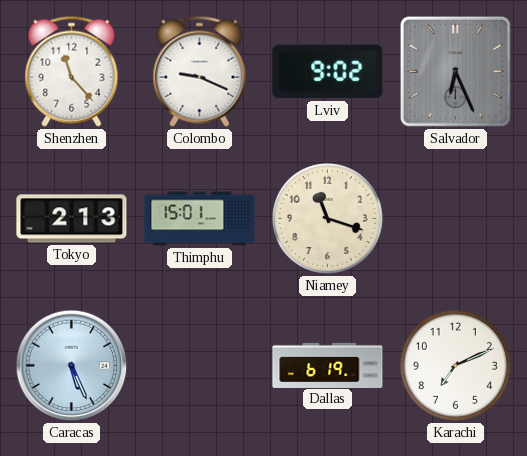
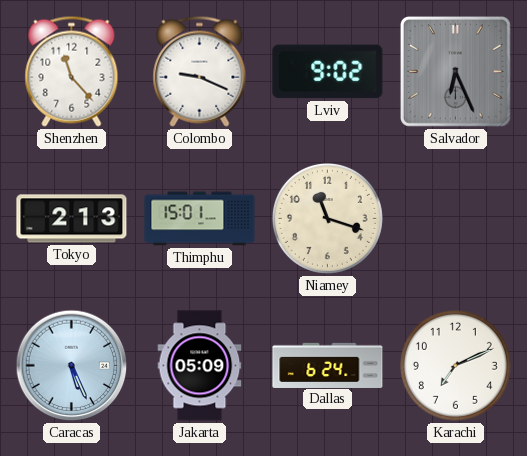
Jakarta: none -> 05:09
Dallas: 6:19 -> 6:24
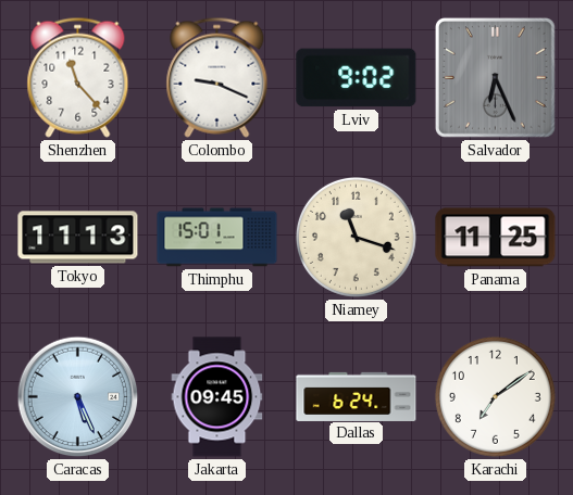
Tokyo: 2:13 -> 11:13
Panama: none -> 11:25
Jakarta: 05:09 -> 09:45
Karachi: 7:11 -> 7:09
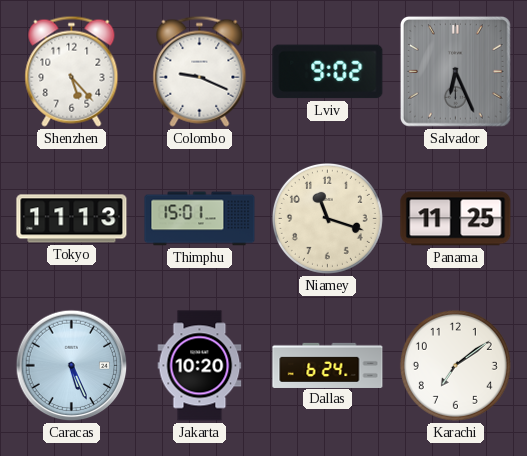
Shenzhen: 11:23 -> 5:23
Jakarta: 09:45 -> 10:20
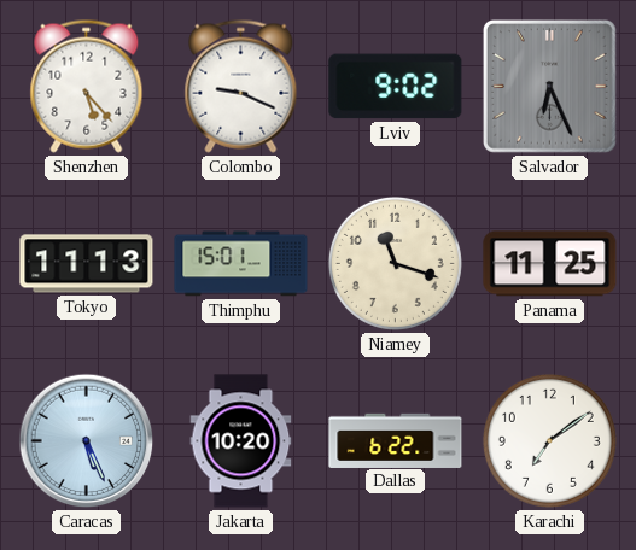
Dallas: 6:24 -> 6:22
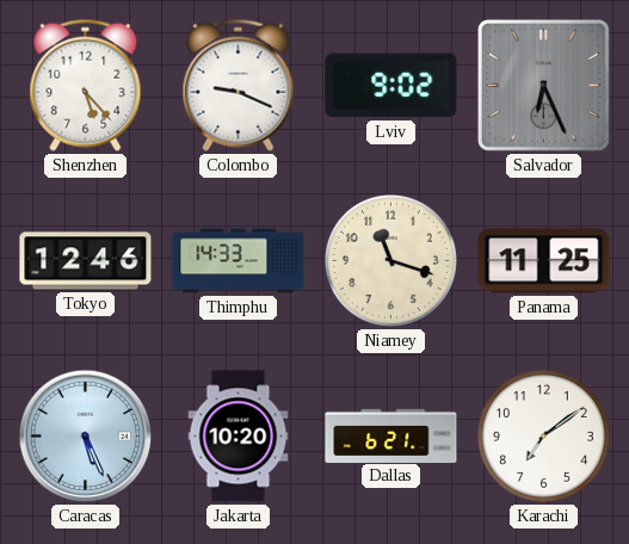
Tokyo: 11:13 -> 12:46
Thimphu: 15:01 -> 14:33
Dallas: 6:22 -> 6:21
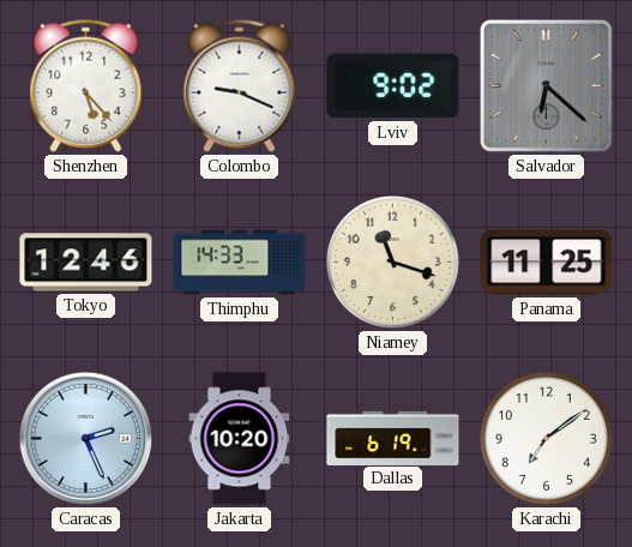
Salvador: 6:26 -> 6:22
Caracas: 5:26 -> 2:26
Dallas: 6:21 -> 6:19
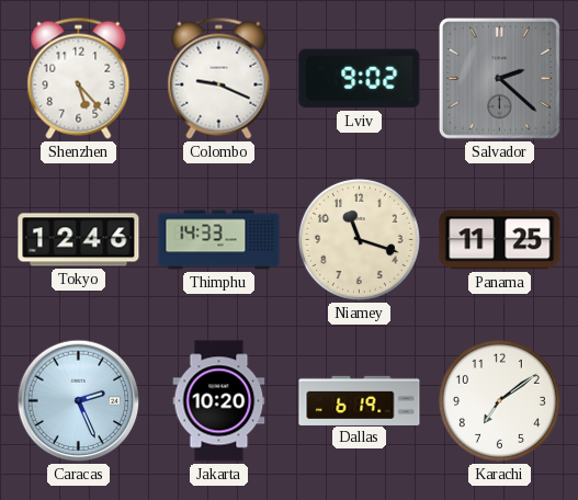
Salvador: 6:22 -> 2:22
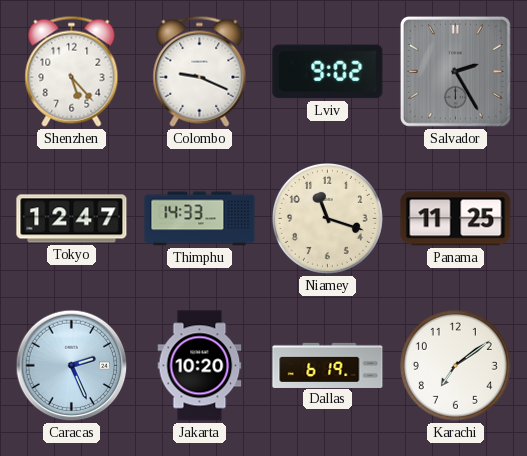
Salvador: 2:22 -> 2:25
Tokyo: 12:46 -> 12:47
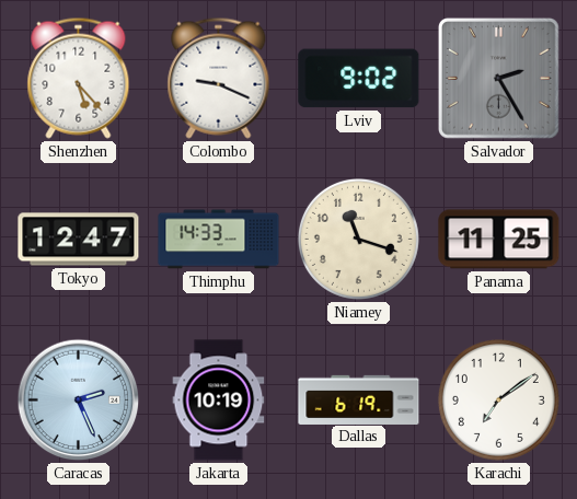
Jakarta: 10:20 -> 10:19
